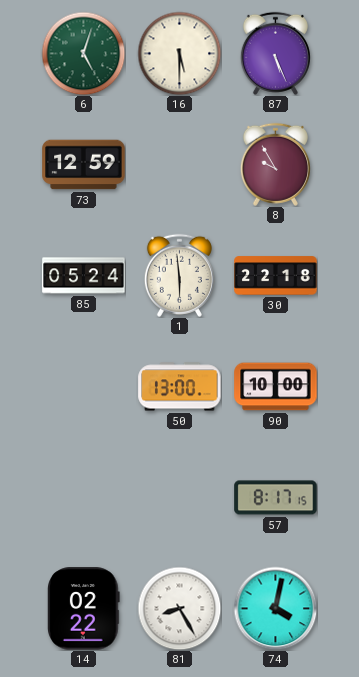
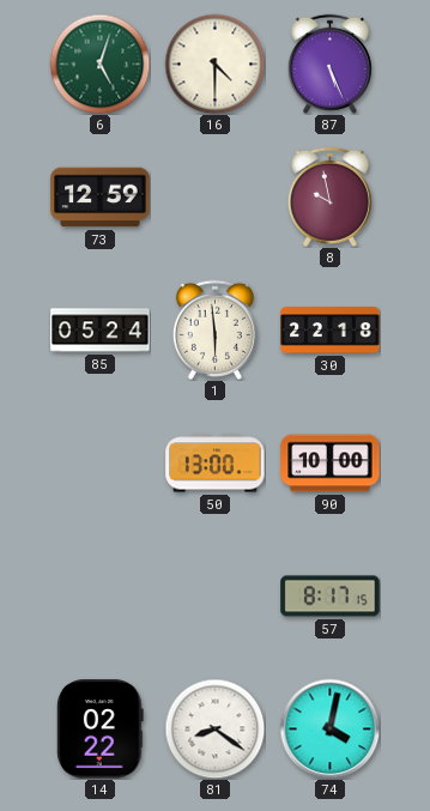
16: 5:30 -> 4:30
8: 9:55 -> 9:58
81: 8:25 -> 8:21
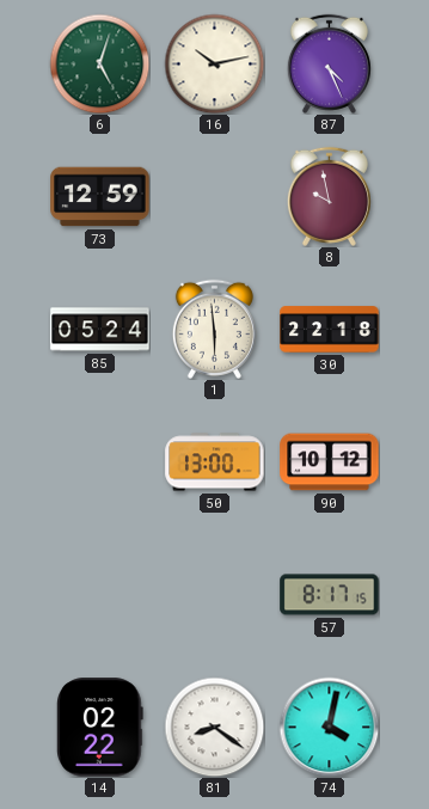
16: 4:30 -> 10:13
87: 5:26 -> 4:26
90: 10:00 -> 10:12
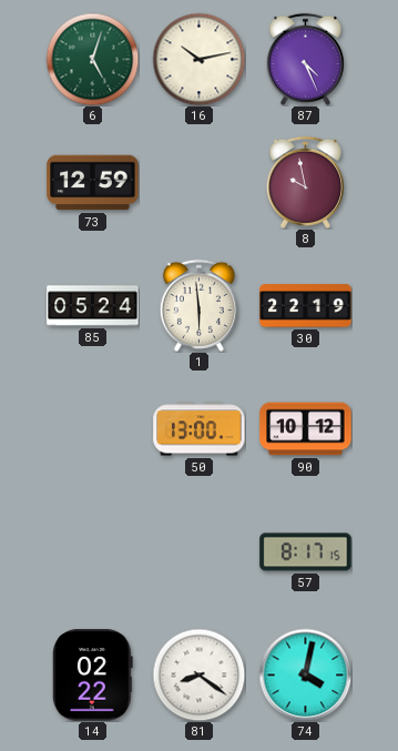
30: 22:18 -> 22:19
